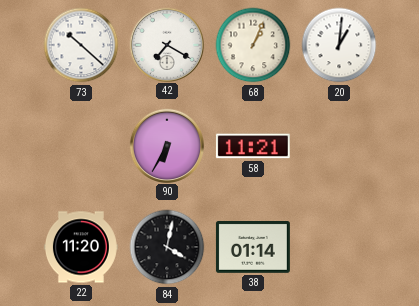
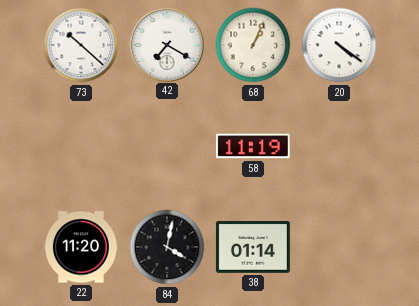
20: 1:01 -> 4:21
90: 6:35 -> none
58: 11:21 -> 11:19
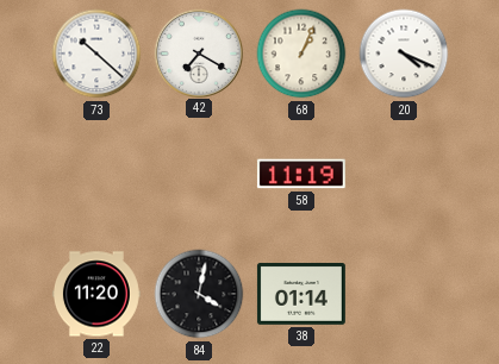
20: 4:21 -> 4:19
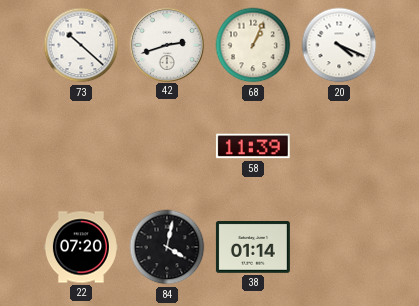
42: 7:20 -> 2:42
58: 11:19 -> 11:39
22: 11:20 -> 07:20
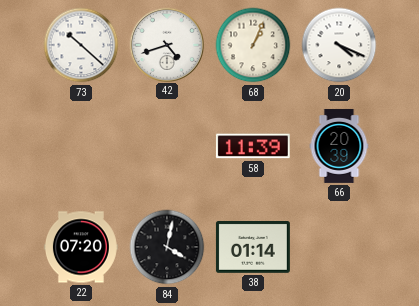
42: 2:42 -> 4:42
66: none -> 20:39
